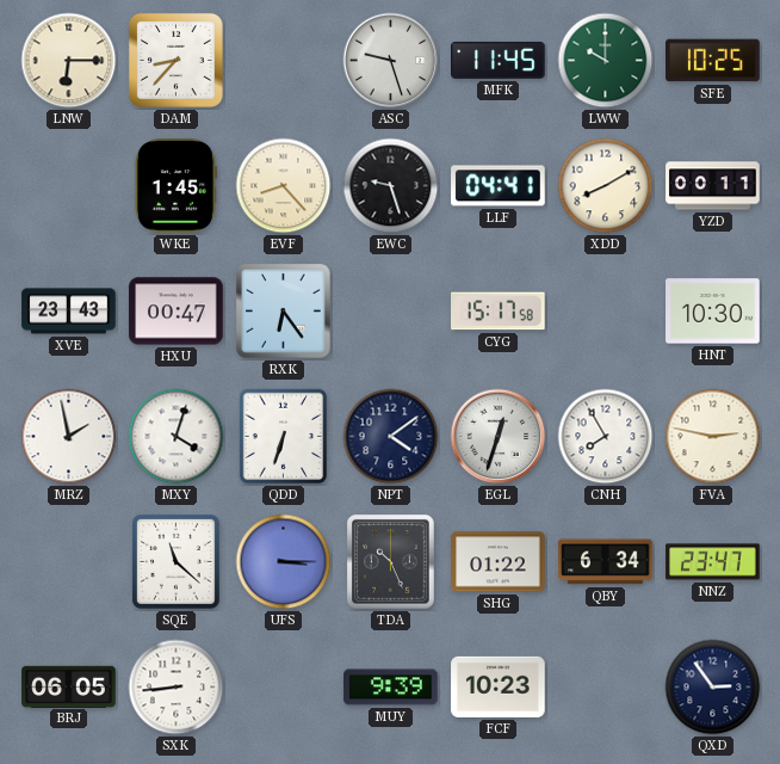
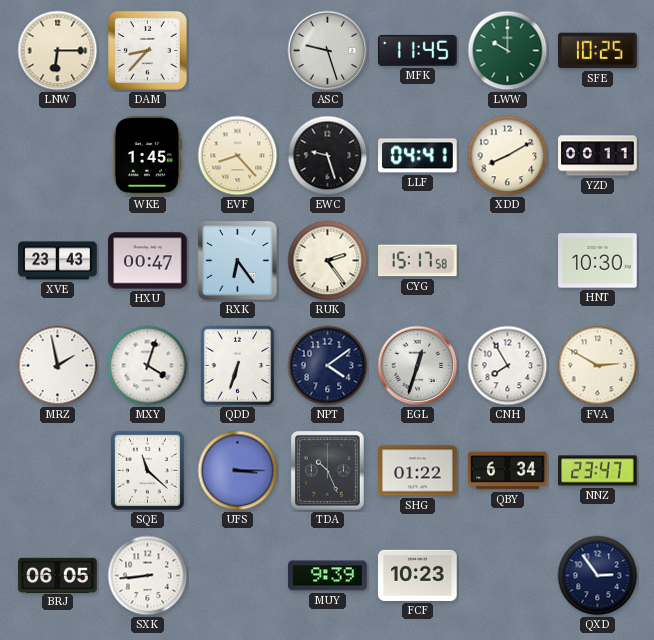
RUK: none -> 2:24
FVA: 2:47 -> 2:50
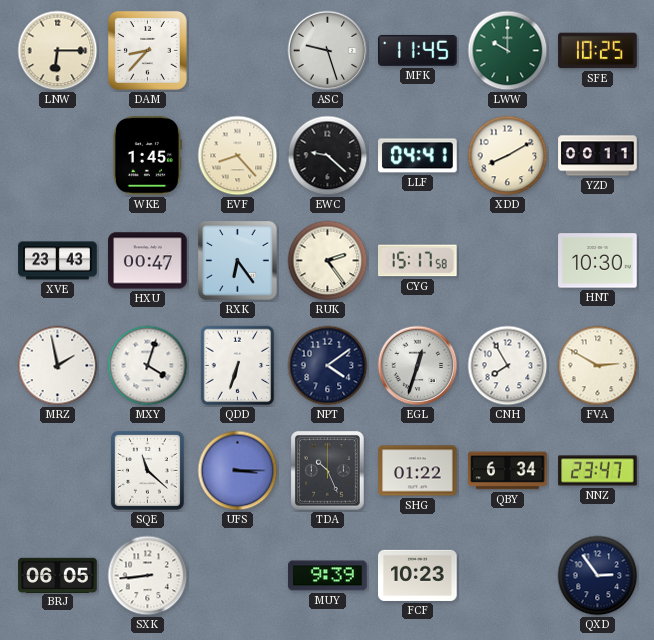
EWC: 9:27 -> 9:22
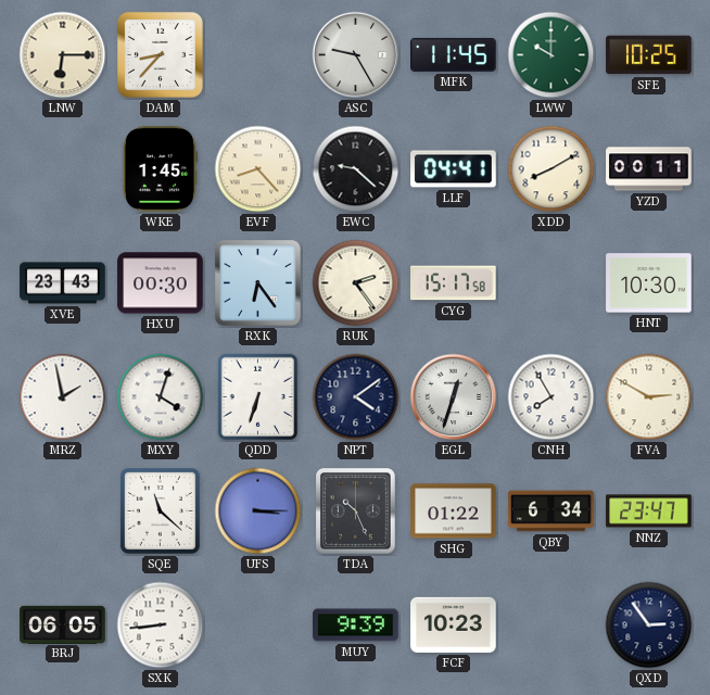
ASC: 9:27 -> 9:25
HXU: 00:47 -> 00:30
